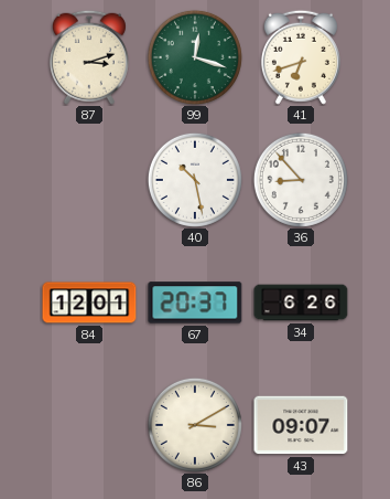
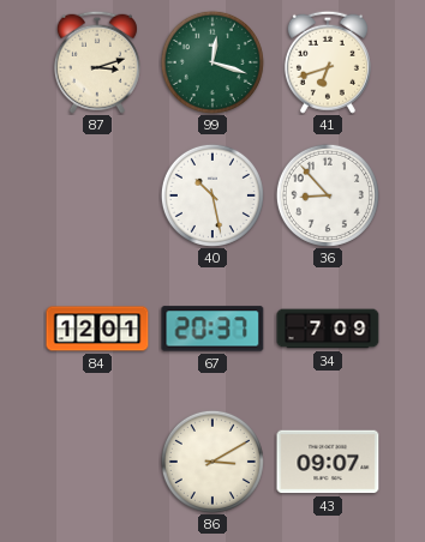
34: 6:26 -> 7:09
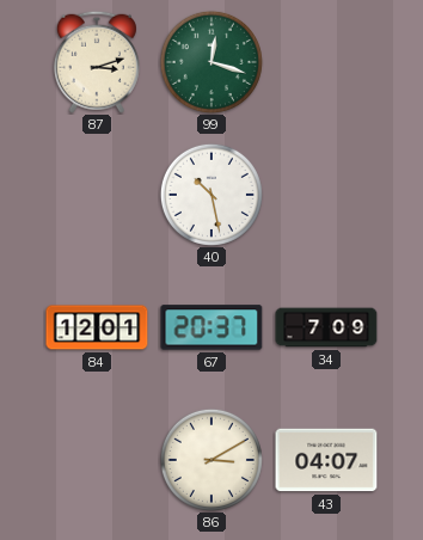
41: 6:42 -> none
36: 8:53 -> none
43: 09:07 -> 04:07
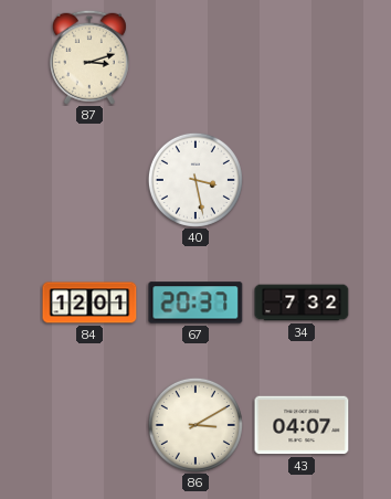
99: 12:18 -> none
40: 10:28 -> 3:28
34: 7:09 -> 7:32
